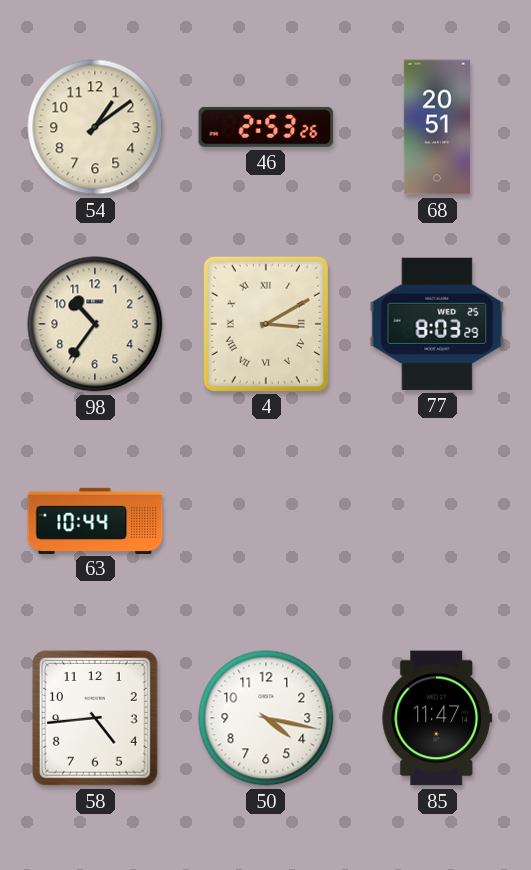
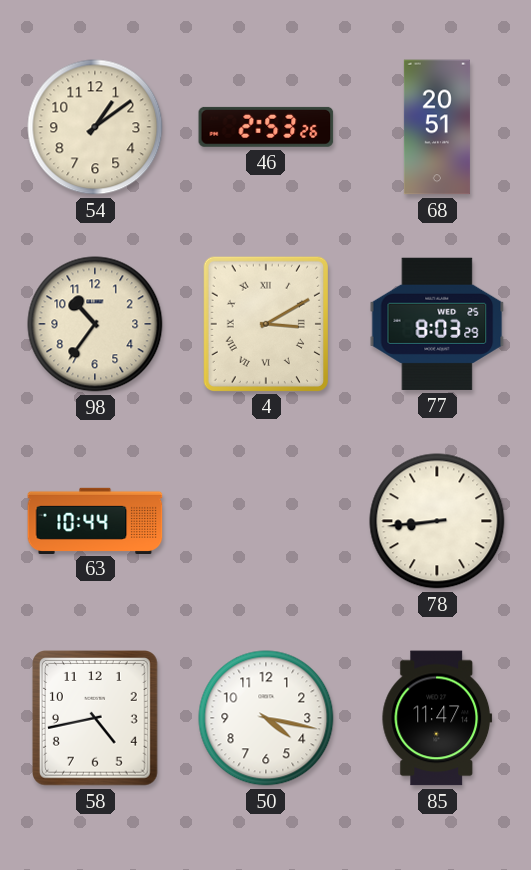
78: none -> 8:44
58: 4:44 -> 4:43
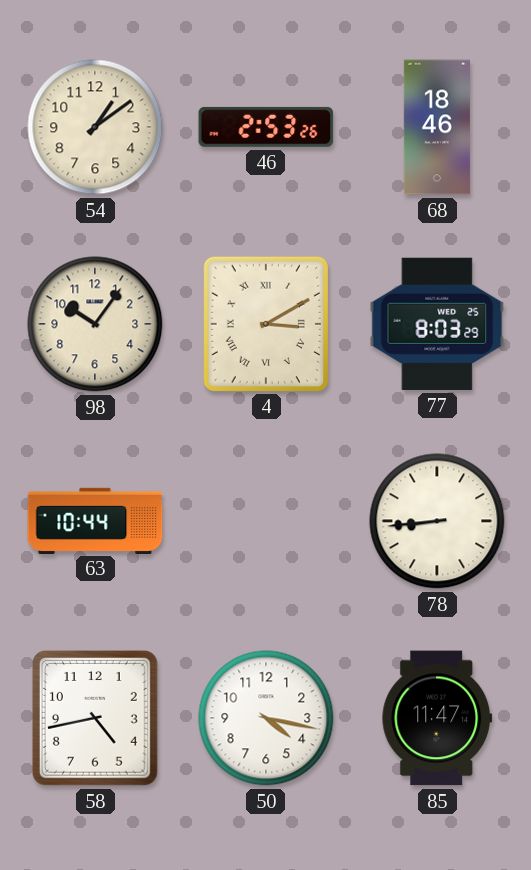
68: 20:51 -> 18:46
98: 10:36 -> 10:06
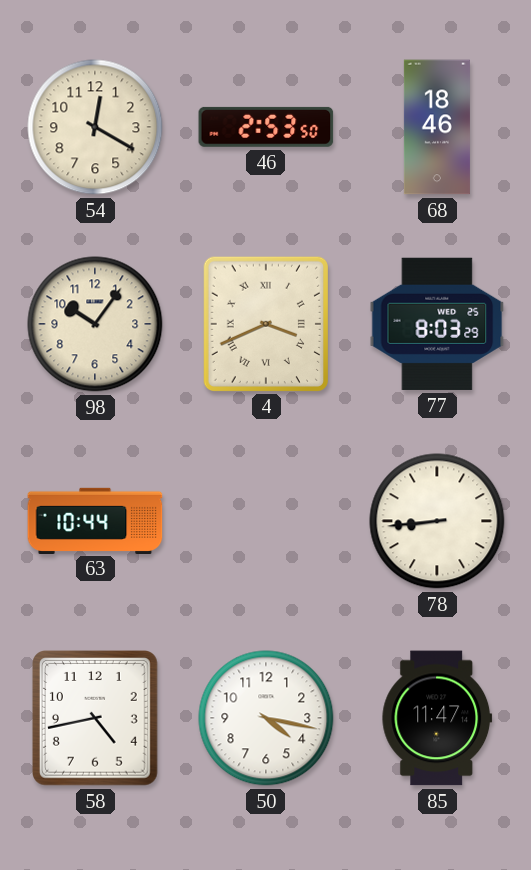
54: 1:09 -> 12:20
46: 2:53:26 -> 2:53:50
4: 3:10 -> 3:41
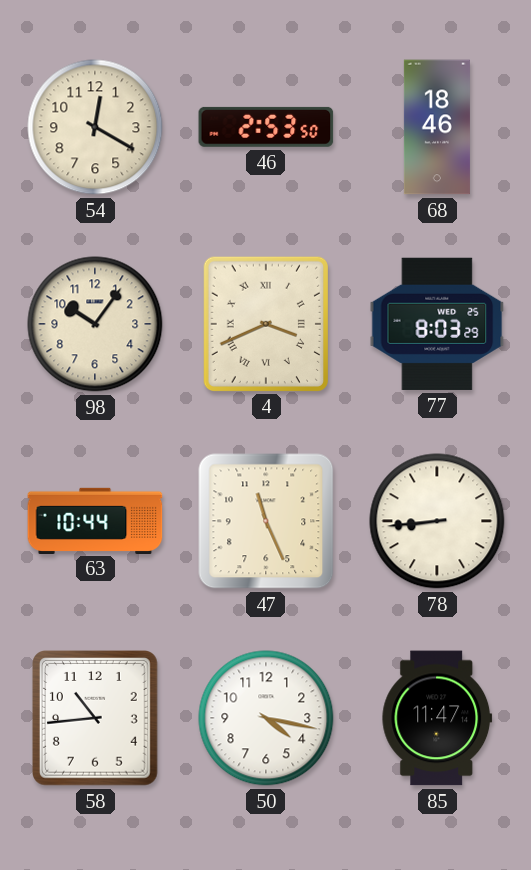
47: none -> 11:26
58: 4:43 -> 10:44
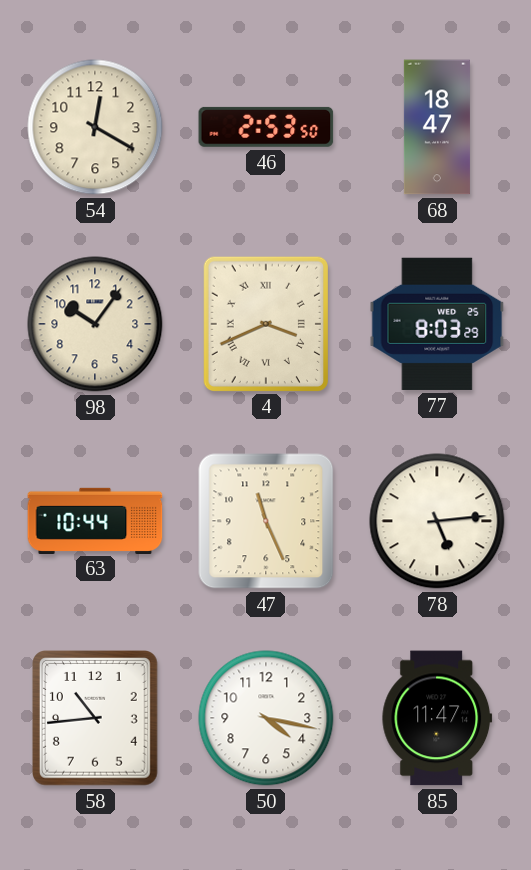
68: 18:46 -> 18:47
78: 8:44 -> 5:14
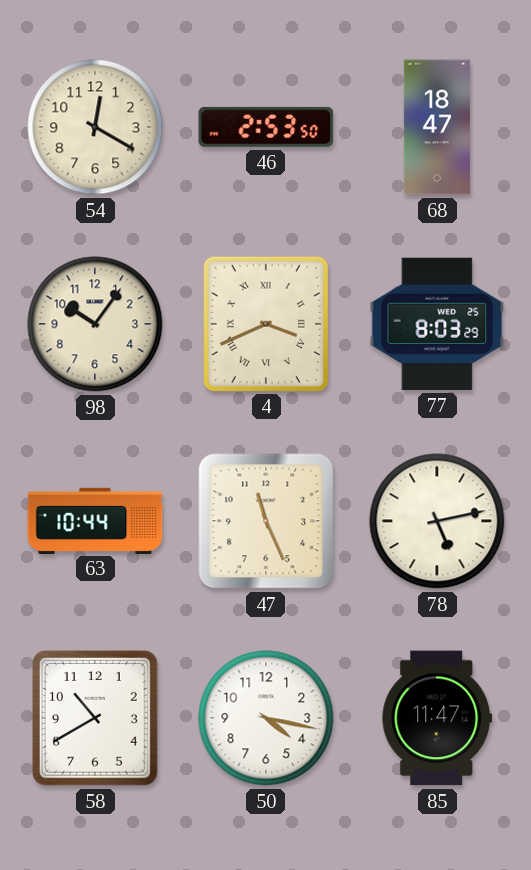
78: 5:14 -> 5:13
58: 10:44 -> 10:40
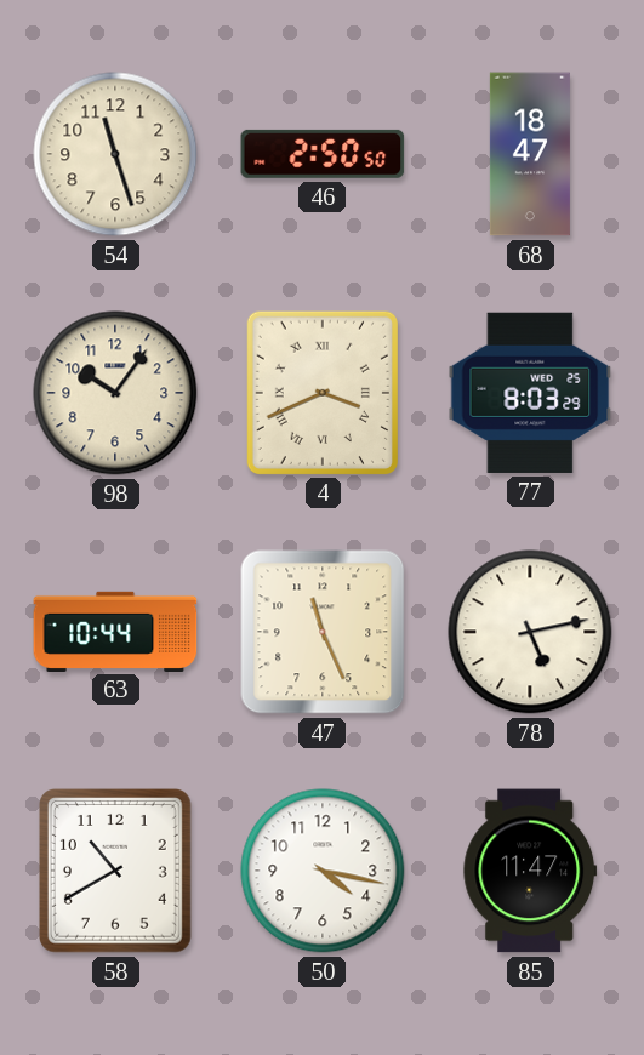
54: 12:20 -> 11:27
46: 2:53 -> 2:50
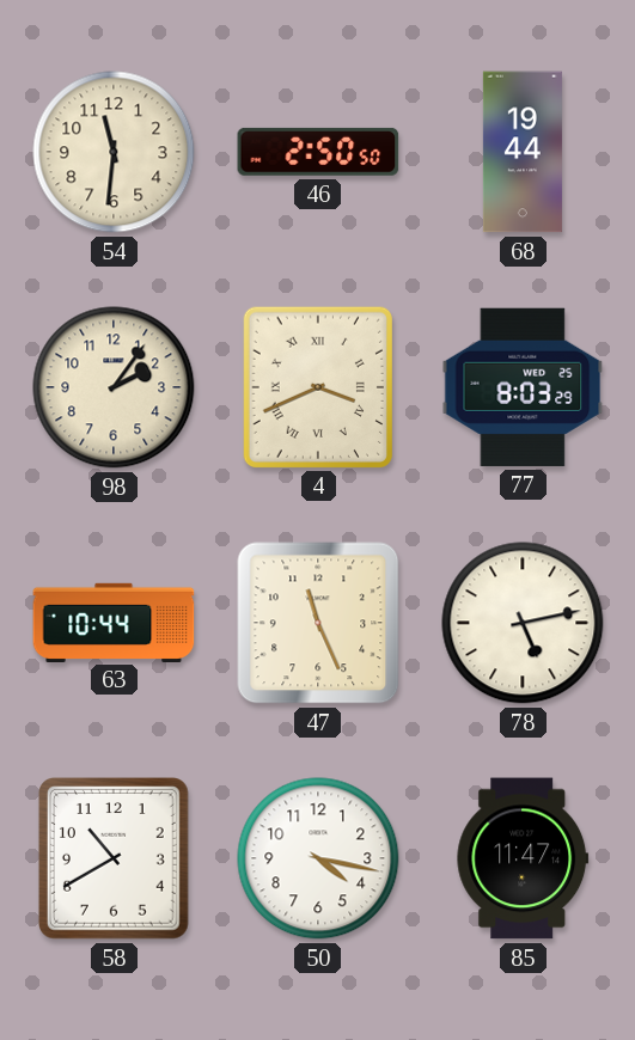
54: 11:27 -> 11:31
68: 18:47 -> 19:44
98: 10:06 -> 2:06
